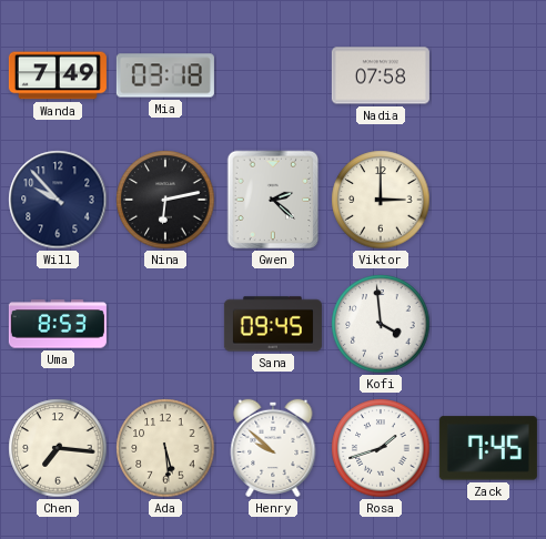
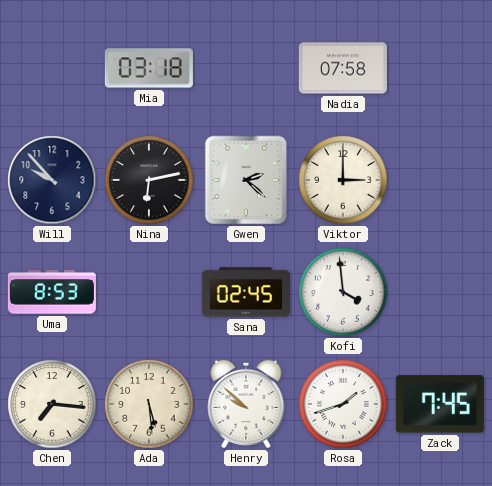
Wanda: 7:49 -> none
Sana: 09:45 -> 02:45
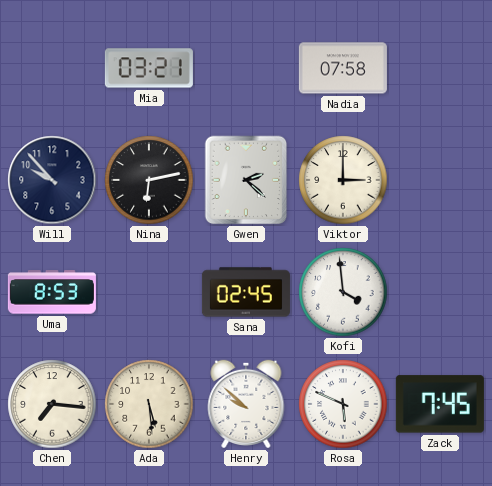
Mia: 03:18 -> 03:21
Rosa: 1:42 -> 5:49
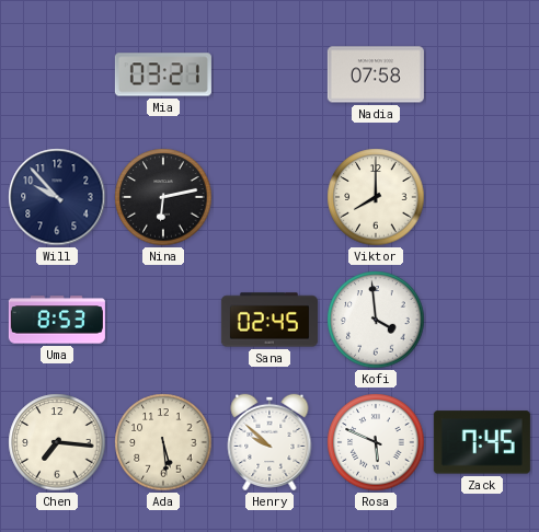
Gwen: 2:22 -> none
Viktor: 3:00 -> 8:00
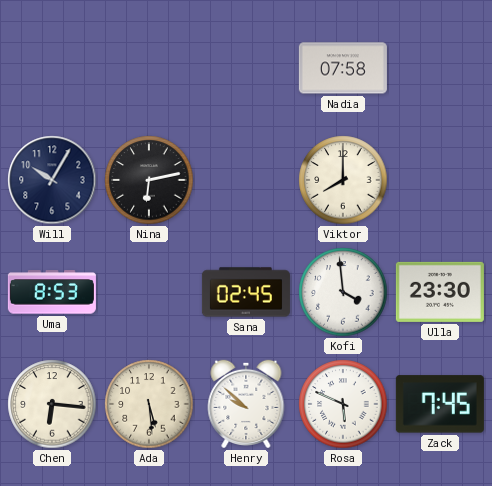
Mia: 03:21 -> none
Will: 9:53 -> 10:05
Ulla: none -> 23:30
Chen: 7:16 -> 6:16
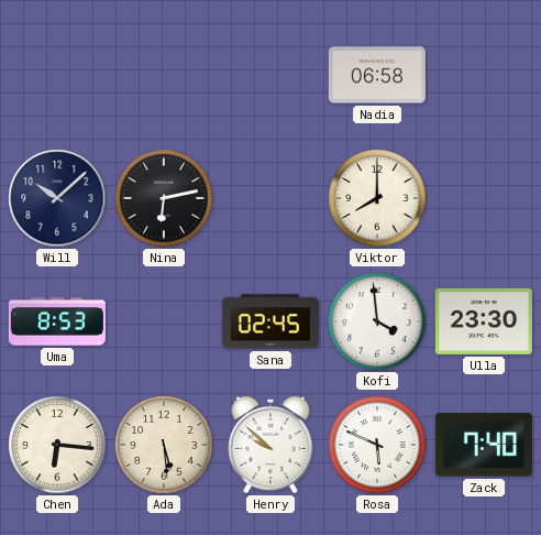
Nadia: 07:58 -> 06:58
Will: 10:05 -> 10:08
Zack: 7:45 -> 7:40
